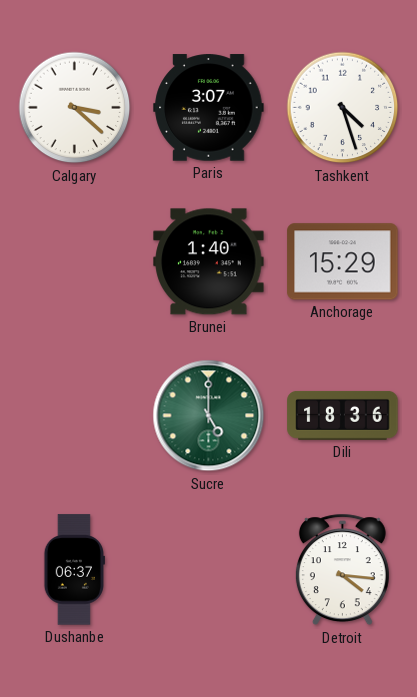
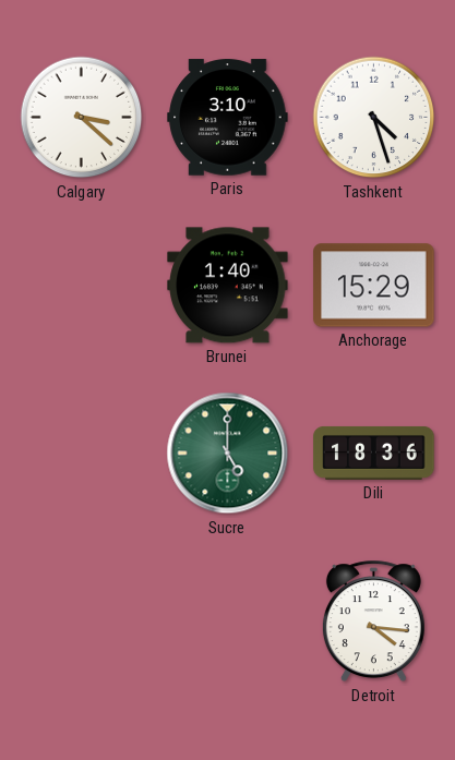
Paris: 3:07 -> 3:10
Dushanbe: 06:37 -> none
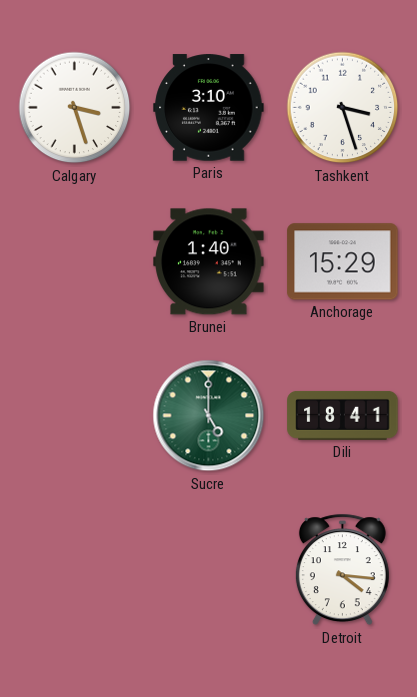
Calgary: 3:22 -> 3:27
Tashkent: 4:27 -> 3:27
Dili: 18:36 -> 18:41
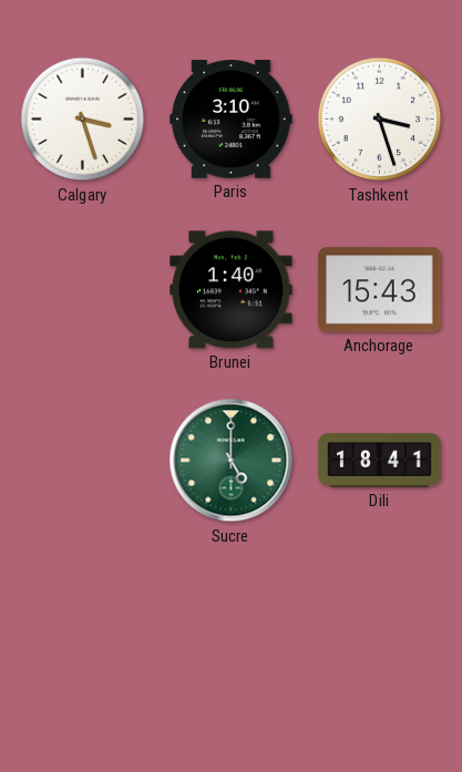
Anchorage: 15:29 -> 15:43
Detroit: 4:16 -> none
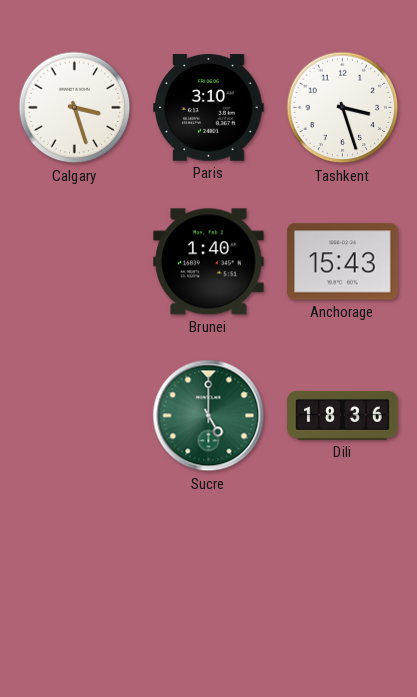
Dili: 18:41 -> 18:36
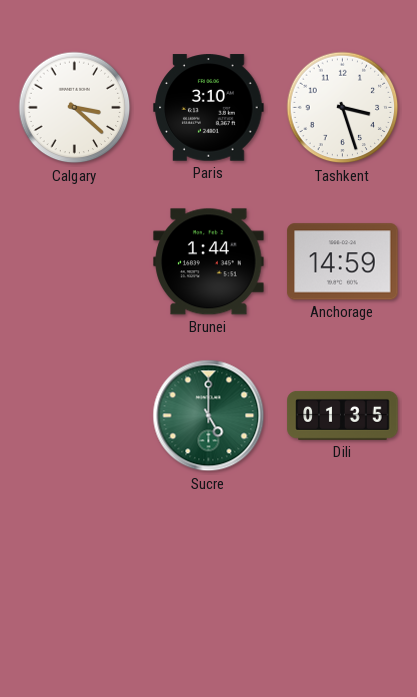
Calgary: 3:27 -> 3:22
Brunei: 1:40 -> 1:44
Anchorage: 15:43 -> 14:59
Dili: 18:36 -> 01:35
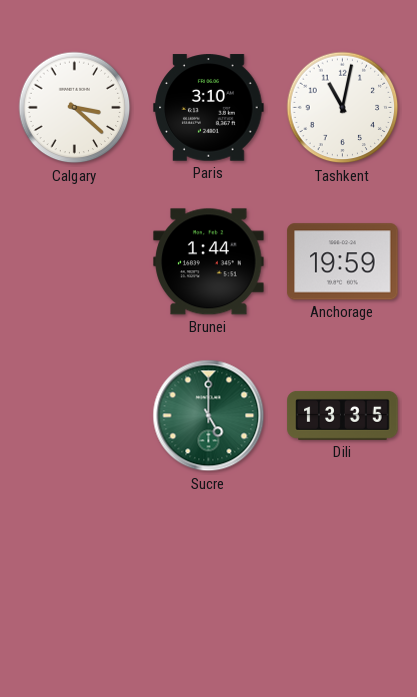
Tashkent: 3:27 -> 11:02
Anchorage: 14:59 -> 19:59
Dili: 01:35 -> 13:35
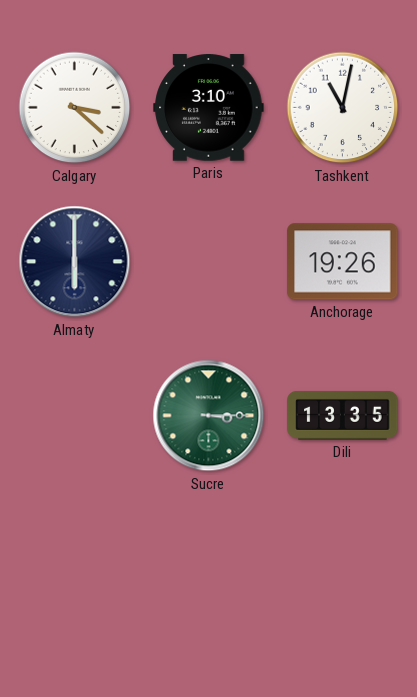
Almaty: none -> 6:00
Brunei: 1:44 -> none
Anchorage: 19:59 -> 19:26
Sucre: 5:00 -> 3:15
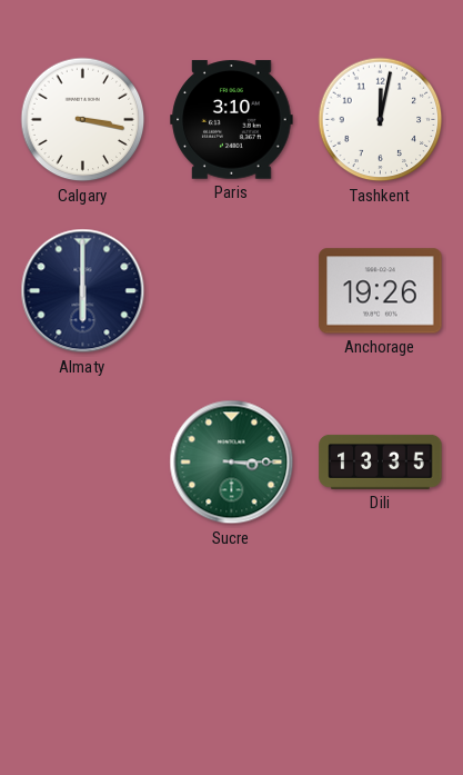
Calgary: 3:22 -> 3:17
Tashkent: 11:02 -> 12:02
